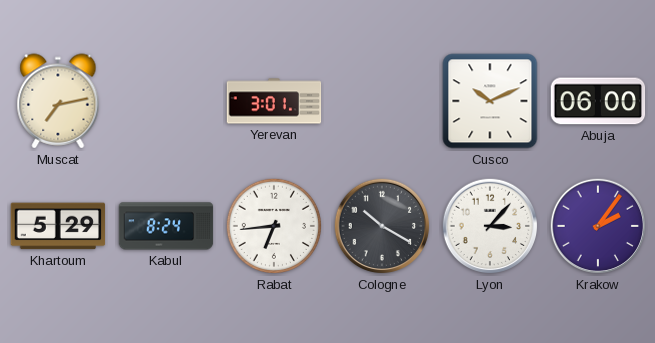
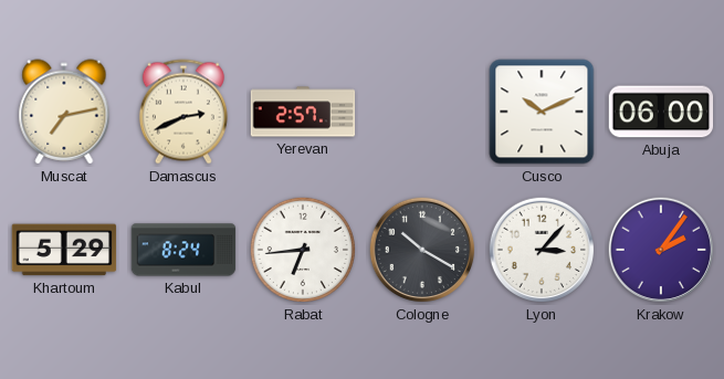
Damascus: none -> 2:41
Yerevan: 3:01 -> 2:57
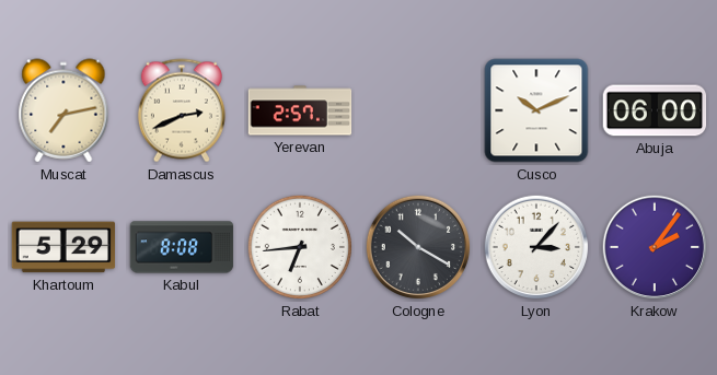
Kabul: 8:24 -> 8:08
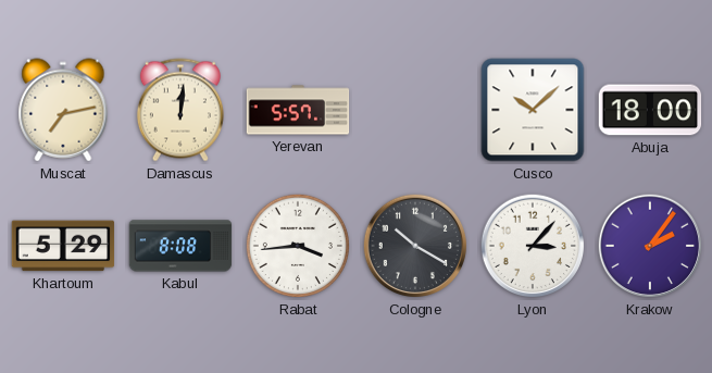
Damascus: 2:41 -> 12:01
Yerevan: 2:57 -> 5:57
Cusco: 10:11 -> 10:08
Abuja: 06:00 -> 18:00
Rabat: 6:44 -> 3:44
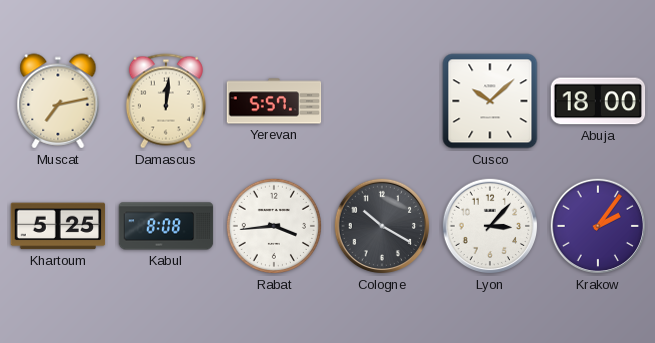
Khartoum: 5:29 -> 5:25
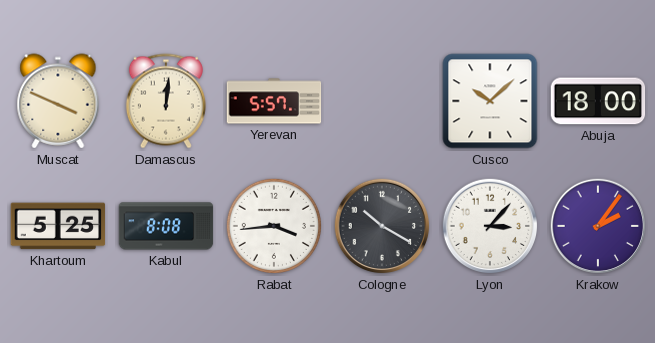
Muscat: 7:13 -> 3:49
